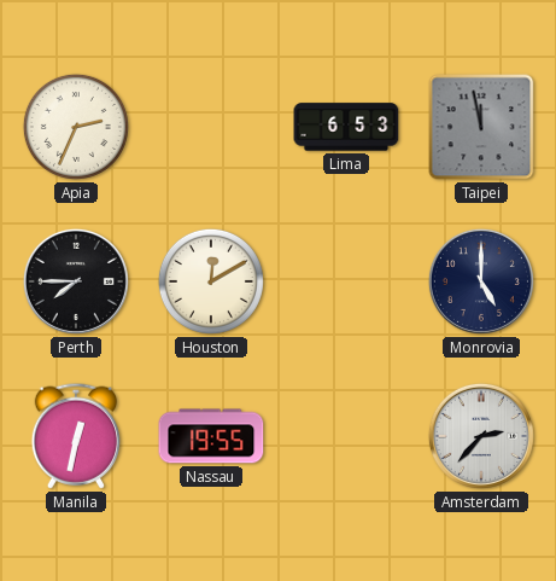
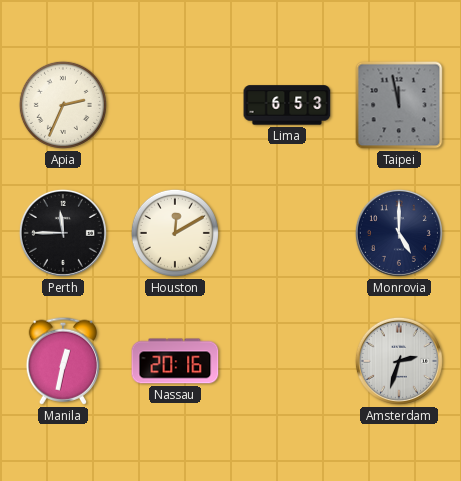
Perth: 7:45 -> 11:45
Nassau: 19:55 -> 20:16
Amsterdam: 2:37 -> 2:33
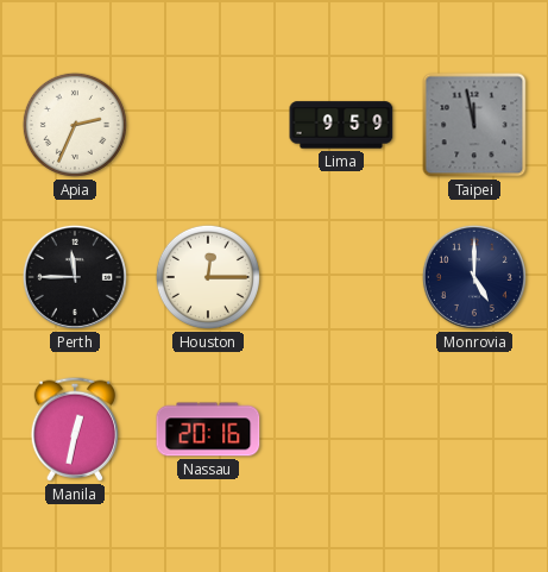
Lima: 6:53 -> 9:59
Houston: 12:10 -> 12:15
Amsterdam: 2:33 -> none
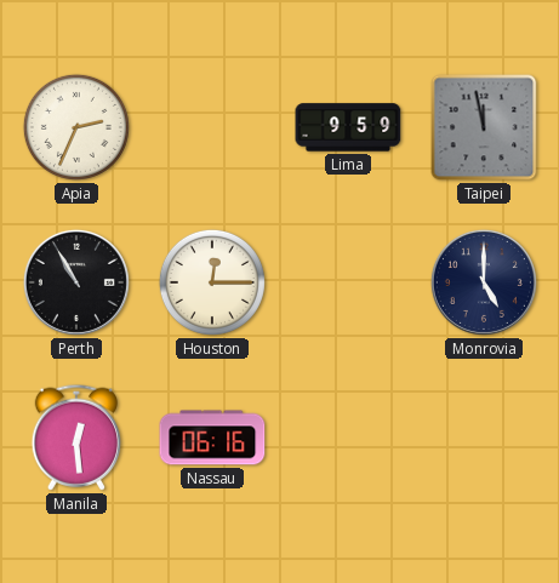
Perth: 11:45 -> 10:55
Manila: 12:32 -> 12:29
Nassau: 20:16 -> 06:16
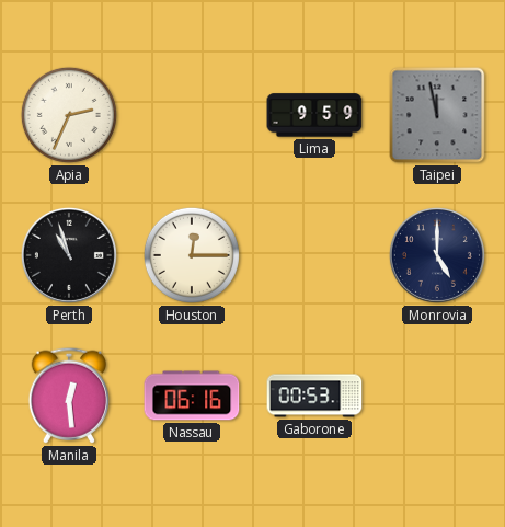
Perth: 10:55 -> 10:57
Gaborone: none -> 00:53
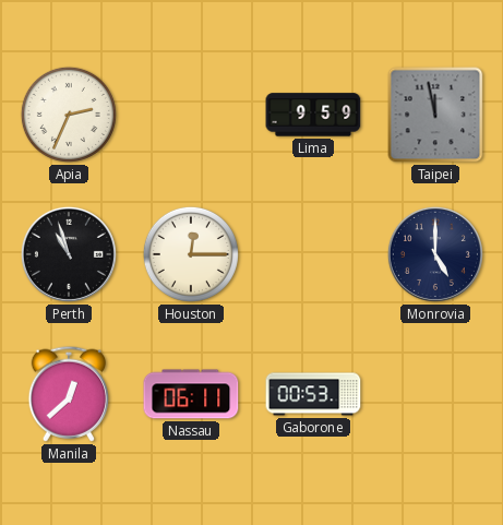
Manila: 12:29 -> 12:38
Nassau: 06:16 -> 06:11
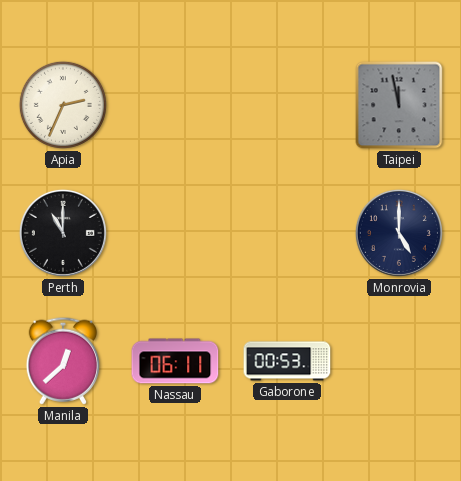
Lima: 9:59 -> none
Perth: 10:57 -> 11:00
Houston: 12:15 -> none
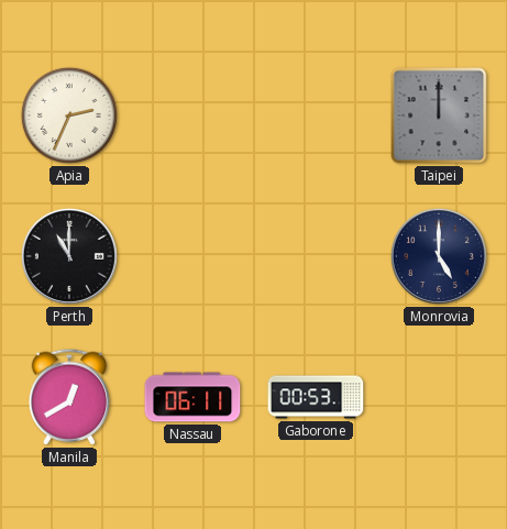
Taipei: 11:58 -> 12:00
Manila: 12:38 -> 12:40
